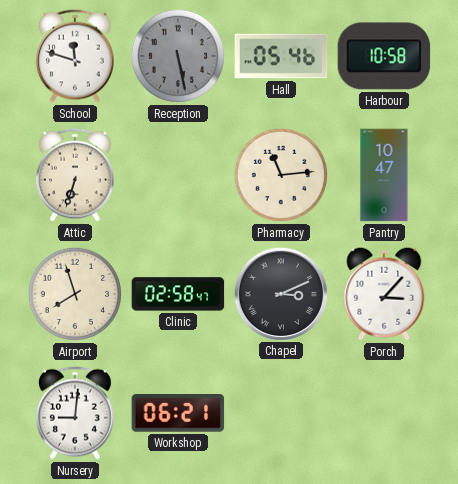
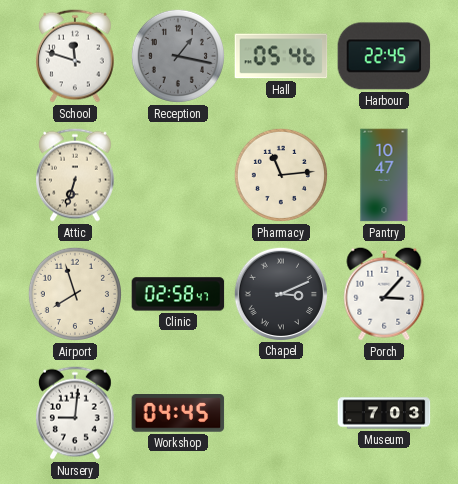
Reception: 5:28 -> 1:17
Harbour: 10:58 -> 22:45
Workshop: 06:21 -> 04:45
Museum: none -> 7:03
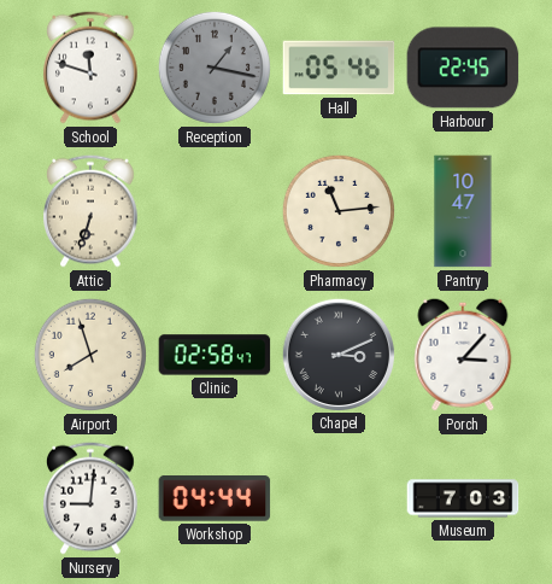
Workshop: 04:45 -> 04:44
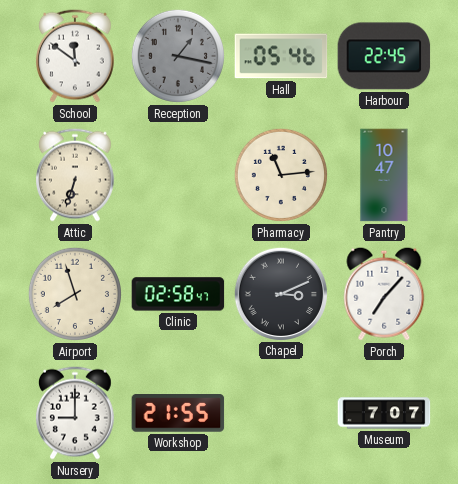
School: 11:48 -> 11:51
Porch: 3:07 -> 7:07
Nursery: 9:01 -> 9:00
Workshop: 04:44 -> 21:55
Museum: 7:03 -> 7:07
